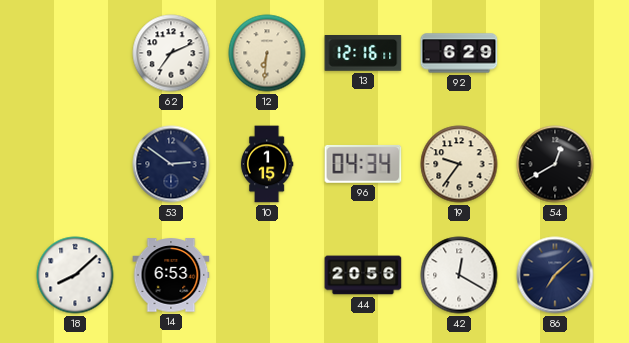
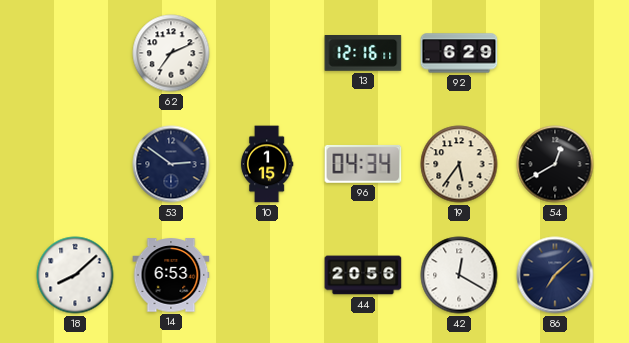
12: 6:31 -> none
19: 9:36 -> 5:36
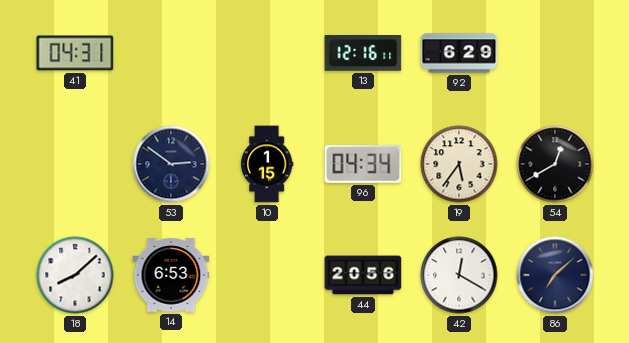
41: none -> 04:31
62: 7:11 -> none
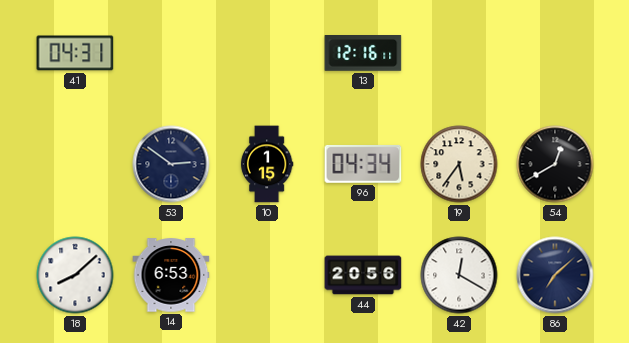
92: 6:29 -> none
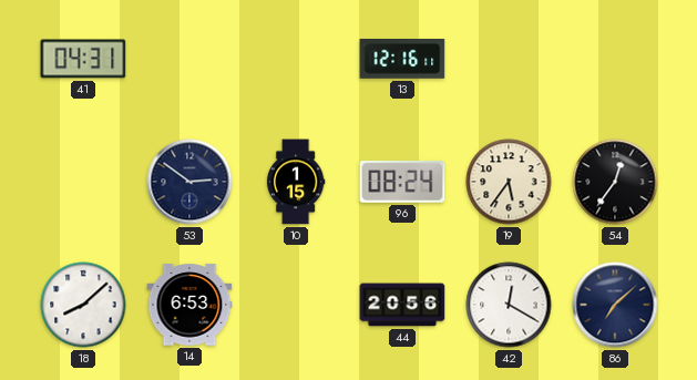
96: 04:34 -> 08:24
54: 12:40 -> 12:36
